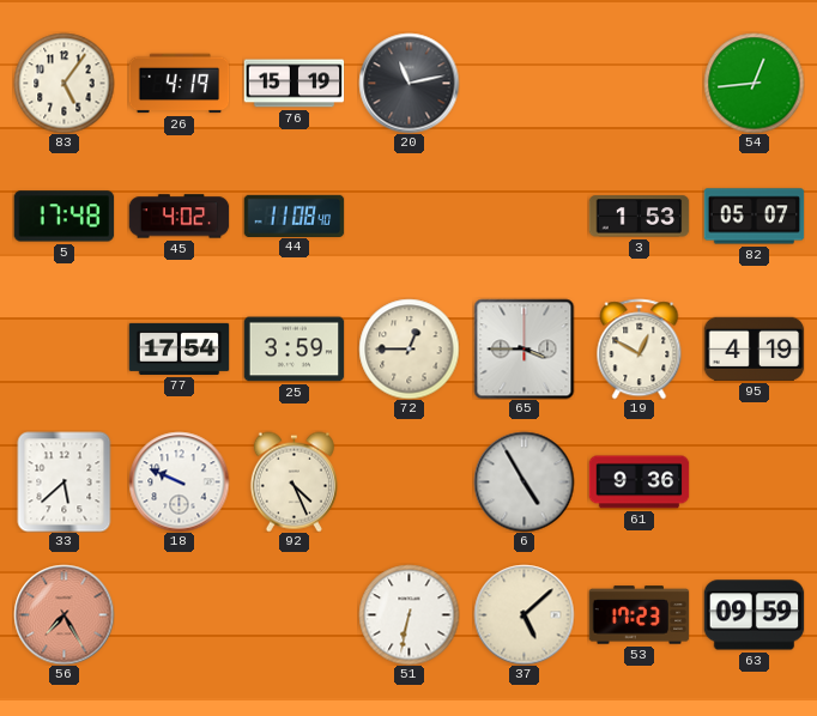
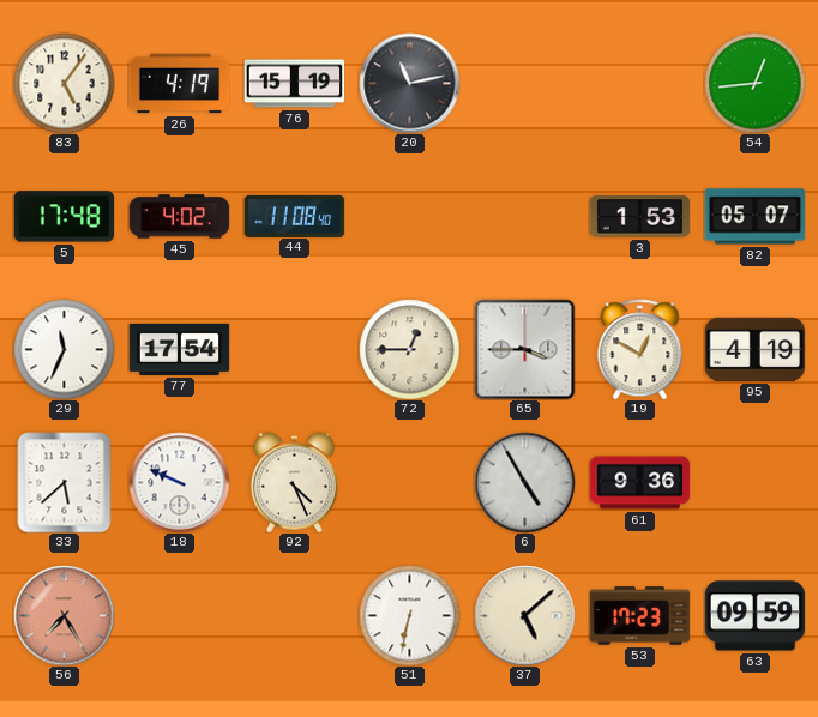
29: none -> 11:34
25: 3:59 -> none
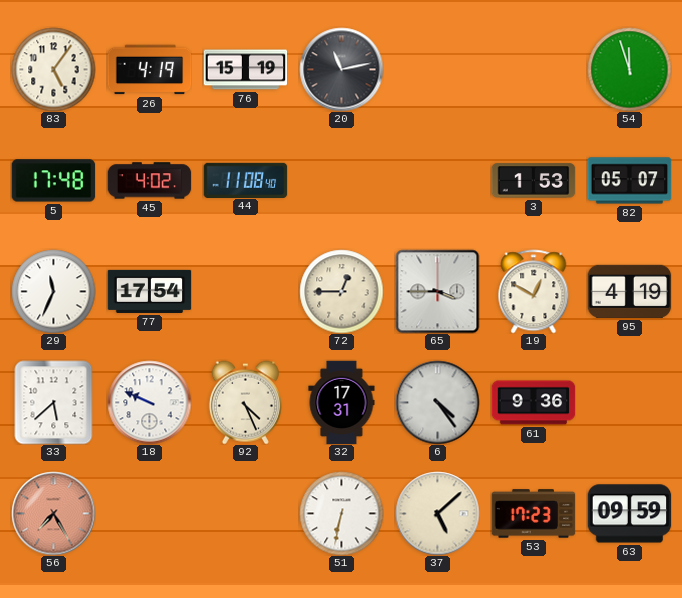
54: 12:44 -> 11:57
32: none -> 17:31
6: 4:55 -> 4:24
